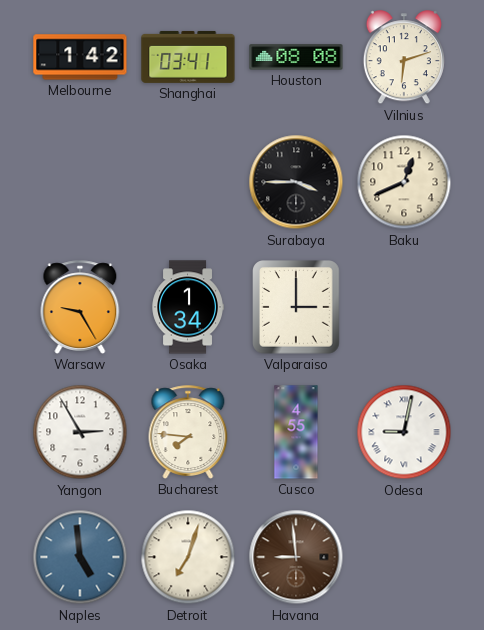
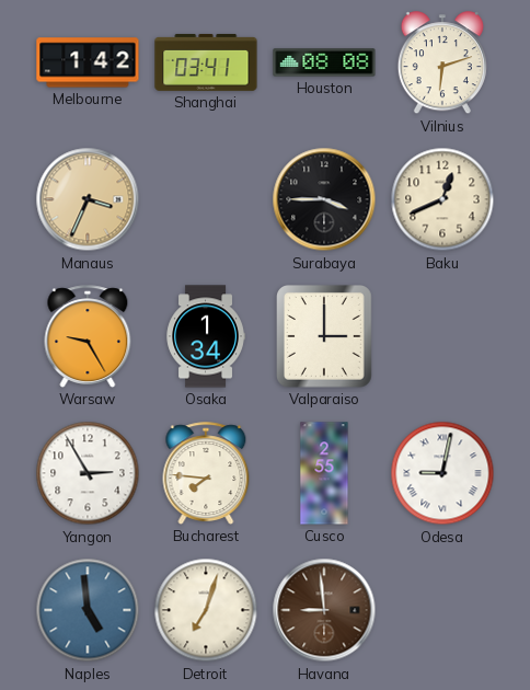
Manaus: none -> 3:34
Cusco: 4:55 -> 2:55
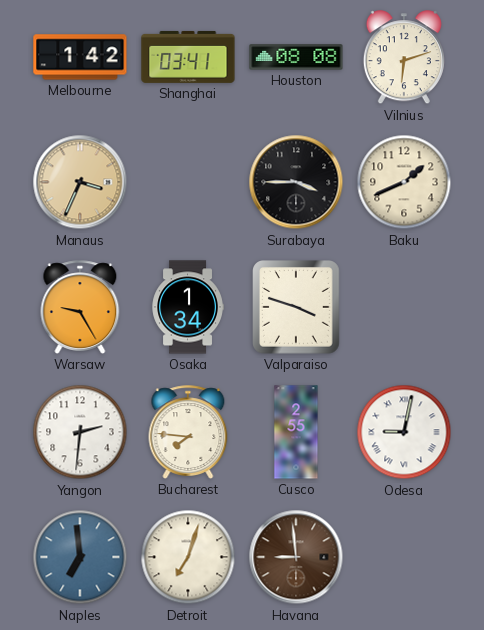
Baku: 12:41 -> 1:41
Valparaiso: 3:00 -> 3:48
Yangon: 2:55 -> 2:31
Naples: 4:59 -> 6:59
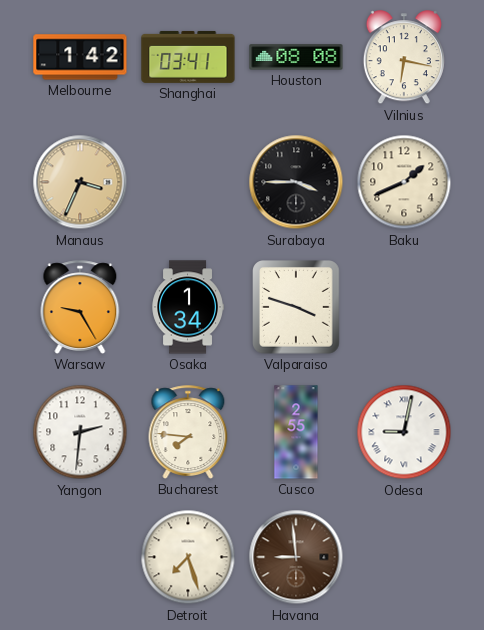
Vilnius: 6:12 -> 6:17
Naples: 6:59 -> none
Detroit: 7:03 -> 7:27
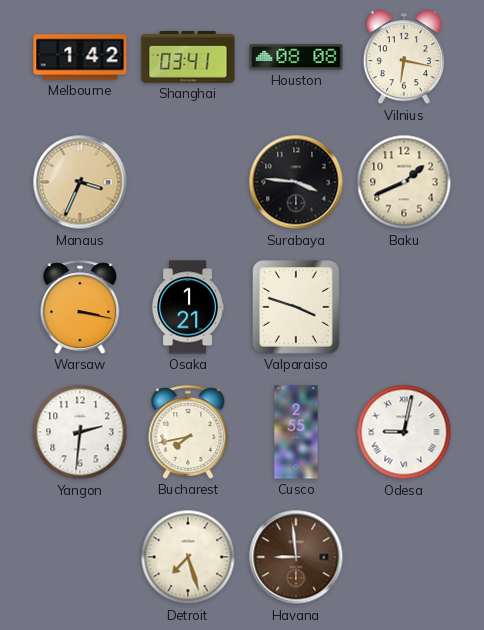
Surabaya: 3:45 -> 3:46
Warsaw: 9:25 -> 3:17
Osaka: 1:34 -> 1:21
Bucharest: 7:46 -> 7:43
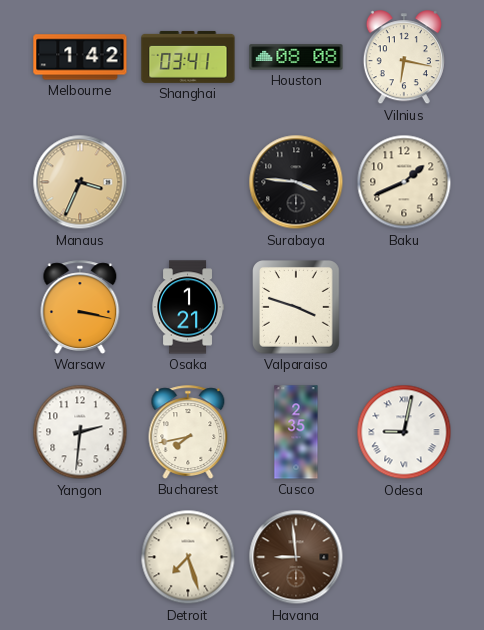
Cusco: 2:55 -> 2:35
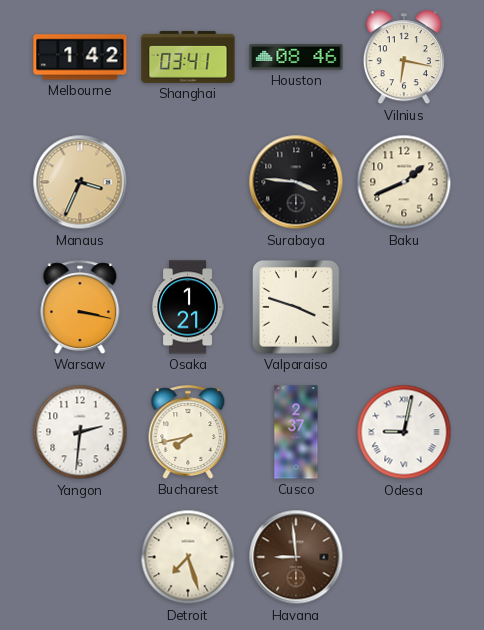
Houston: 08:08 -> 08:46
Cusco: 2:35 -> 2:37
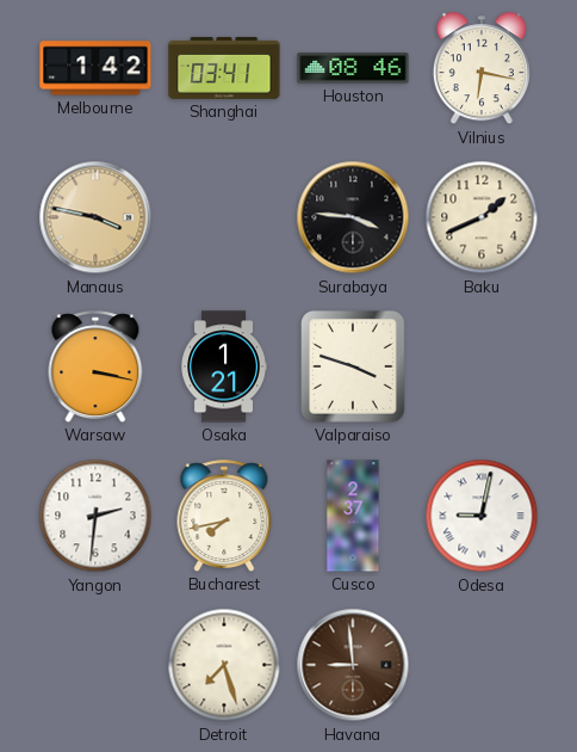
Manaus: 3:34 -> 3:47
